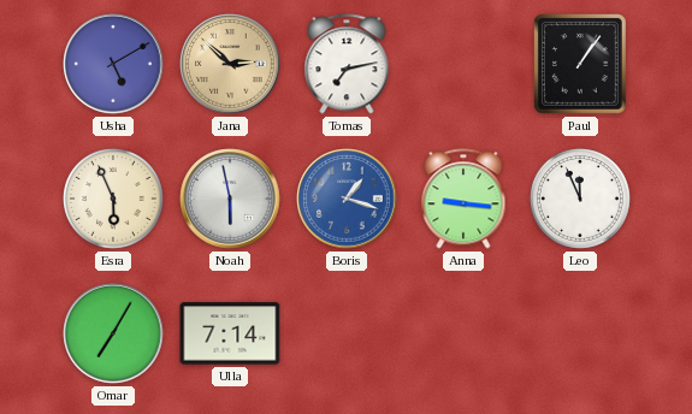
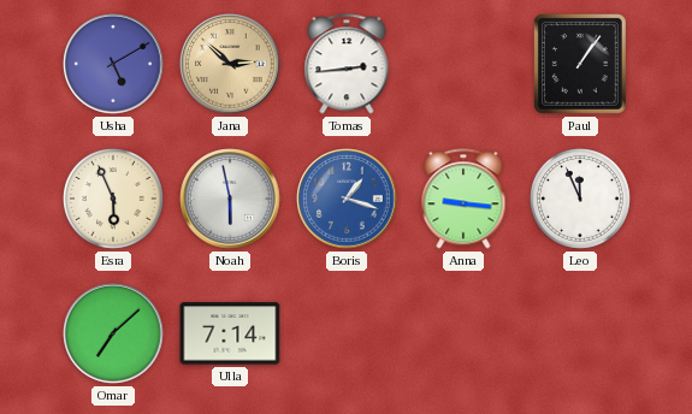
Tomas: 7:13 -> 2:44
Omar: 7:05 -> 7:08
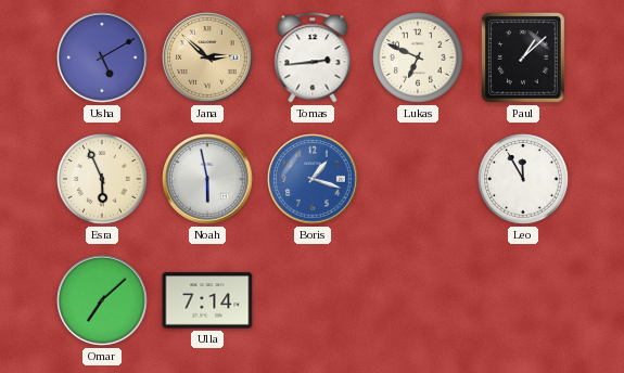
Lukas: none -> 6:49
Paul: 1:06 -> 1:08
Anna: 9:16 -> none
Leo: 11:56 -> 11:55
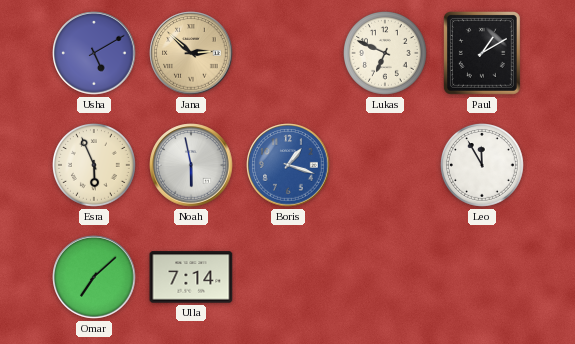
Tomas: 2:44 -> none
Paul: 1:08 -> 1:10
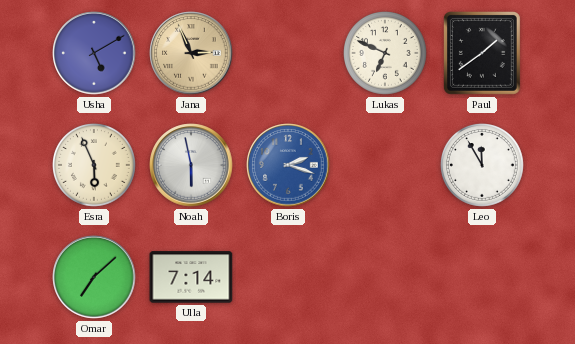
Jana: 2:52 -> 2:56
Paul: 1:10 -> 1:39
Boris: 1:18 -> 2:18
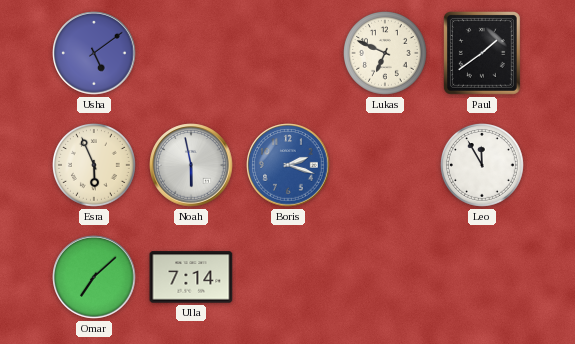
Usha: 5:10 -> 5:09
Jana: 2:56 -> none
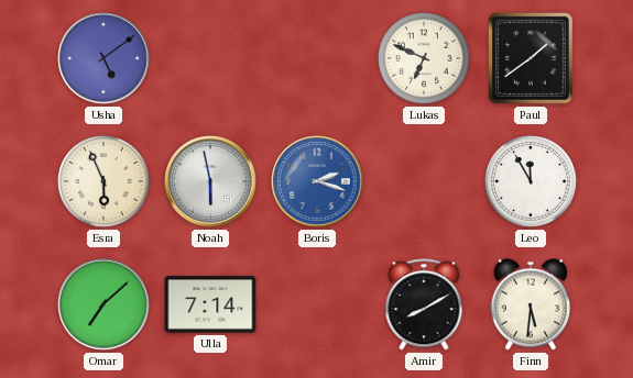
Amir: none -> 8:10
Finn: none -> 5:31
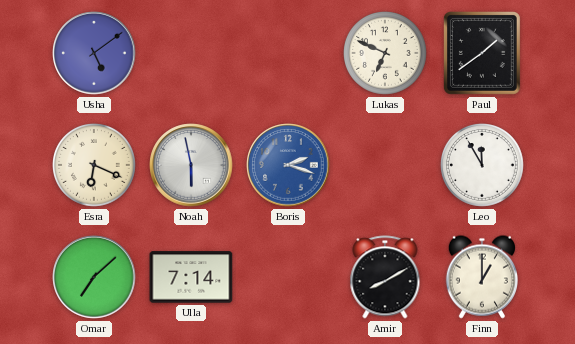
Esra: 5:56 -> 6:19
Finn: 5:31 -> 1:00
